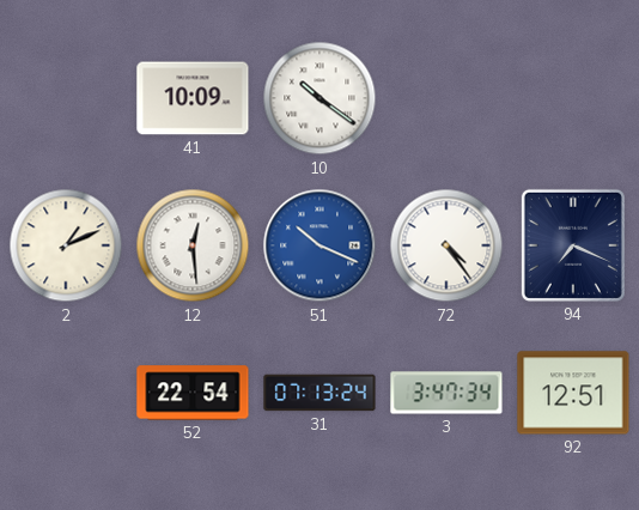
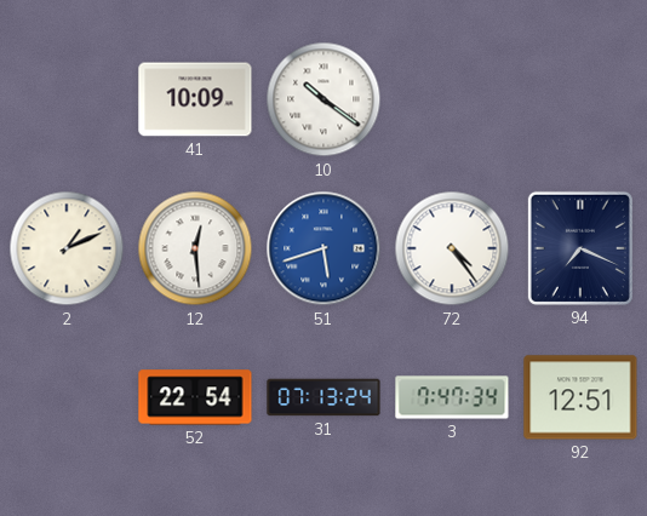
51: 10:19 -> 5:42
3: 3:47 -> 7:47
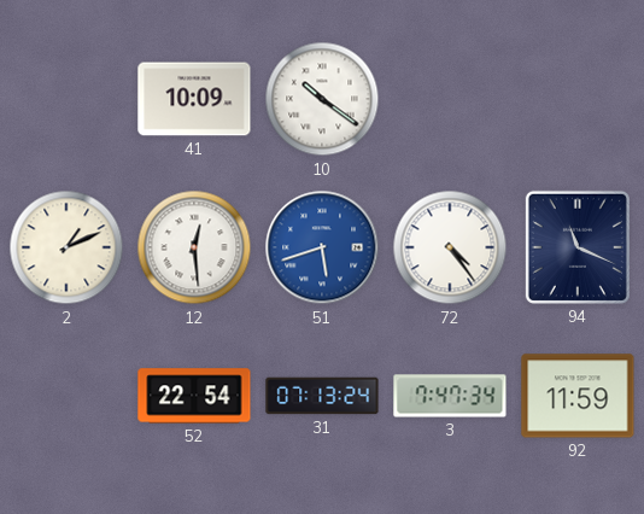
94: 7:19 -> 11:19
92: 12:51 -> 11:59
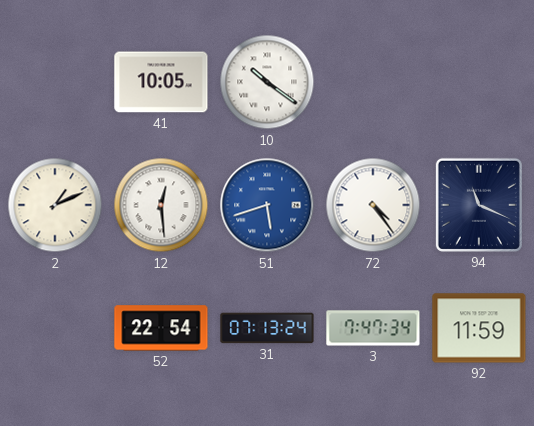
41: 10:09 -> 10:05
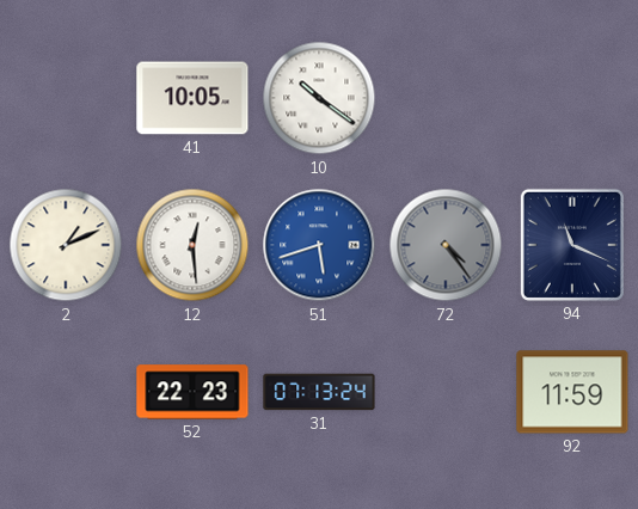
72 dial: white -> grey
52: 22:54 -> 22:23
3: 7:47 -> none
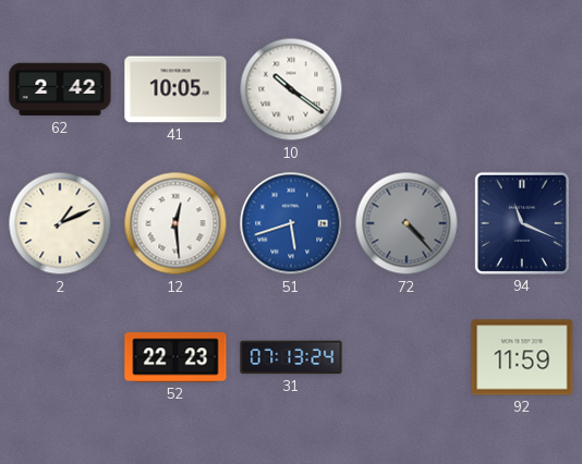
62: none -> 2:42
72: 4:24 -> 4:23
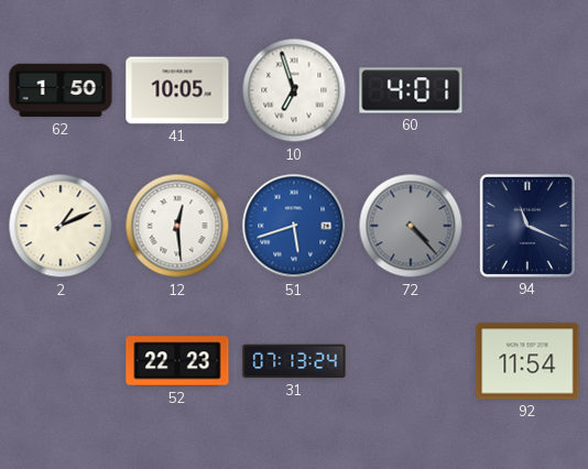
62: 2:42 -> 1:50
10: 10:21 -> 6:57
60: none -> 4:01
92: 11:59 -> 11:54
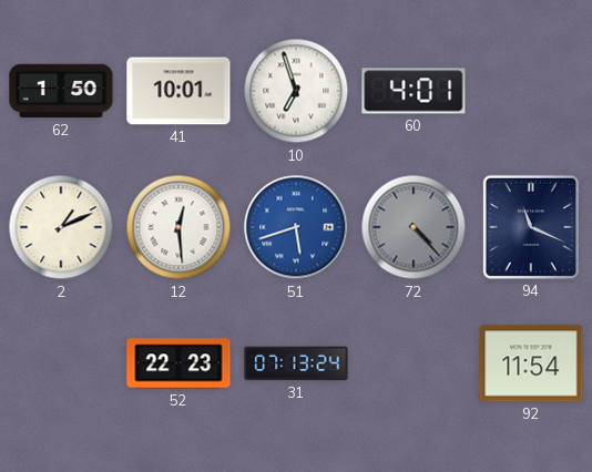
41: 10:05 -> 10:01
